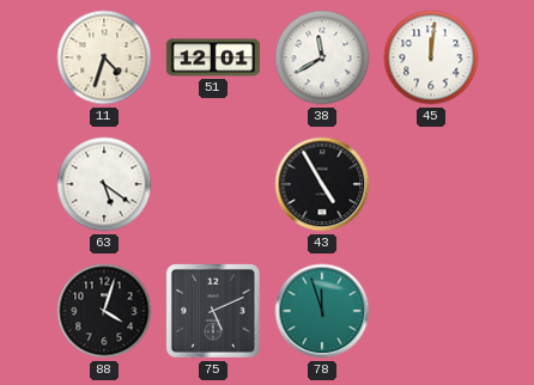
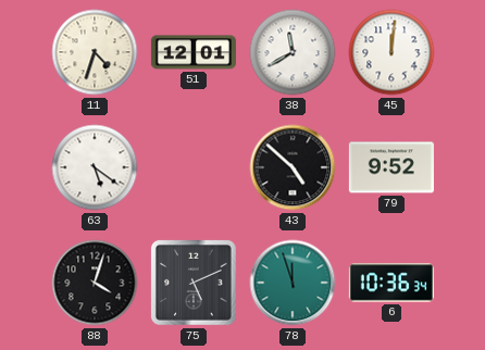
43: 4:55 -> 4:52
79: none -> 9:52
6: none -> 10:36
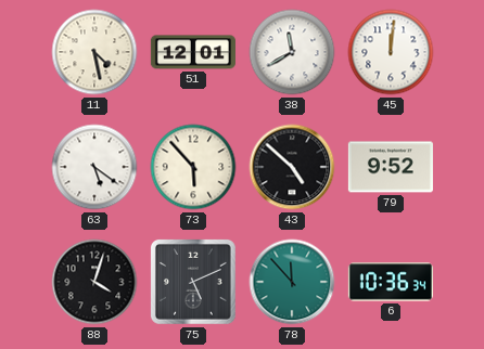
11: 4:33 -> 4:28
73: none -> 5:53
78: 11:57 -> 11:53
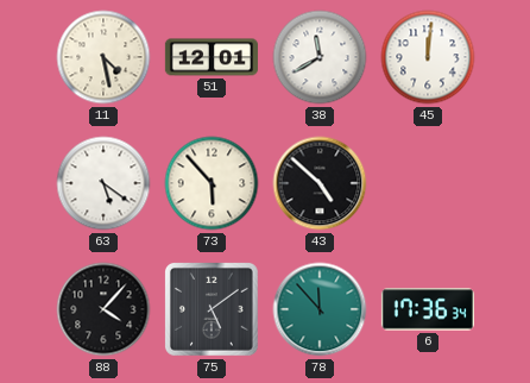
79: 9:52 -> none
88: 4:03 -> 4:07
75: 5:11 -> 5:09
6: 10:36 -> 17:36
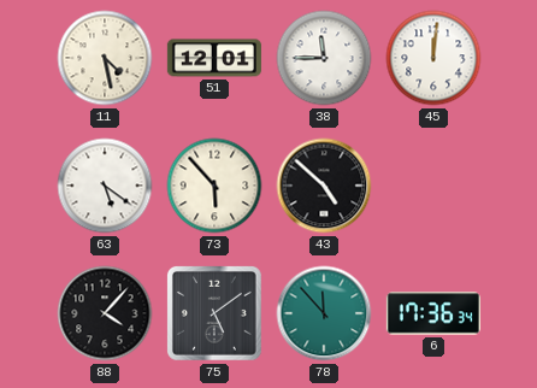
38: 11:40 -> 11:45
